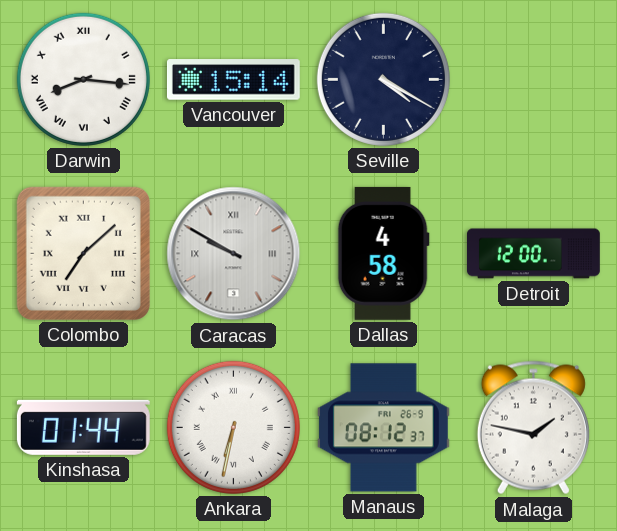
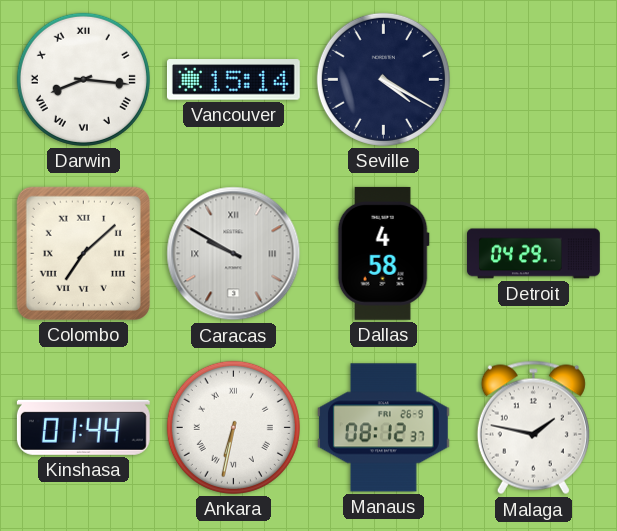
Detroit: 12:00 -> 04:29
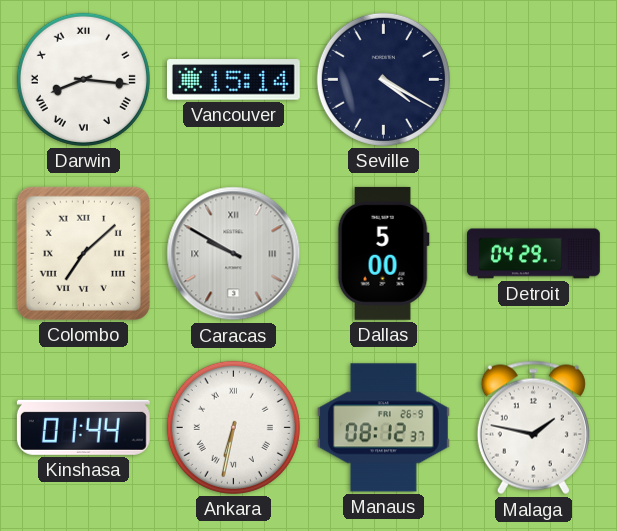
Dallas: 4:58 -> 5:00
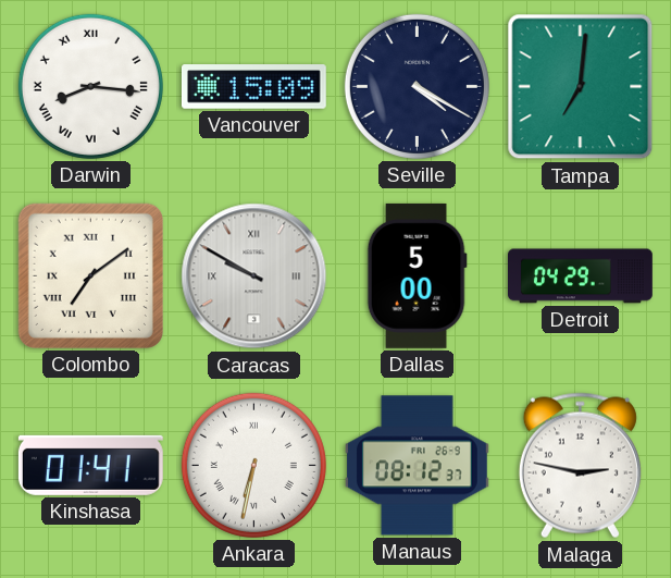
Vancouver: 15:14 -> 15:09
Tampa: none -> 7:01
Colombo: 7:08 -> 7:09
Kinshasa: 01:44 -> 01:41
Malaga: 1:47 -> 2:47
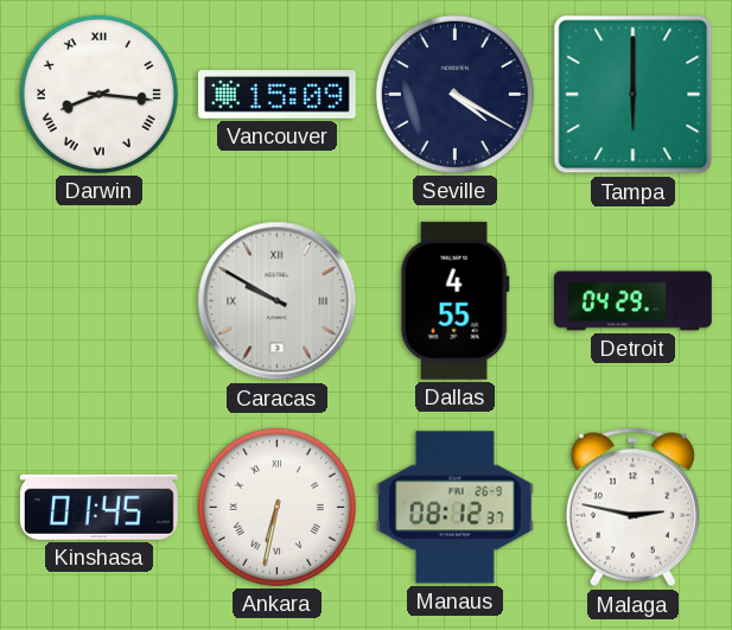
Tampa: 7:01 -> 6:00
Colombo: 7:09 -> none
Dallas: 5:00 -> 4:55
Kinshasa: 01:41 -> 01:45
